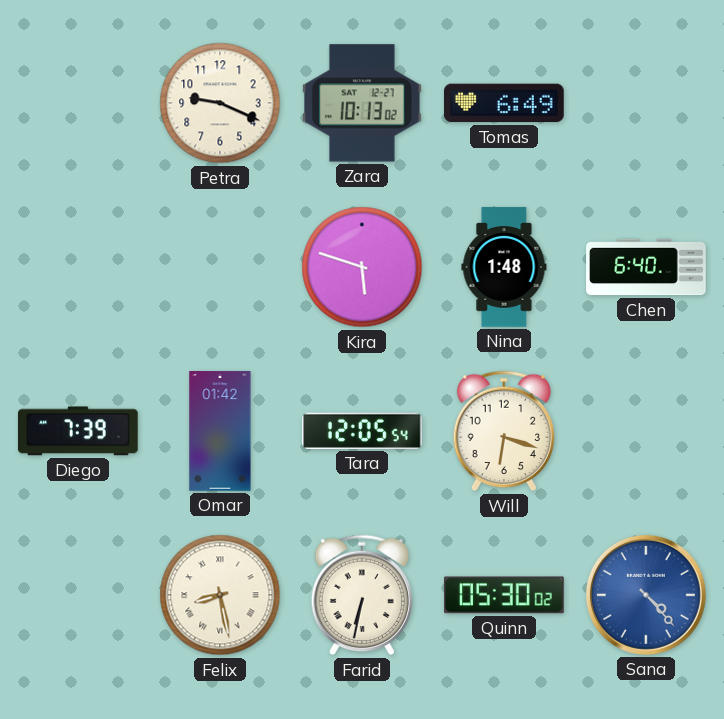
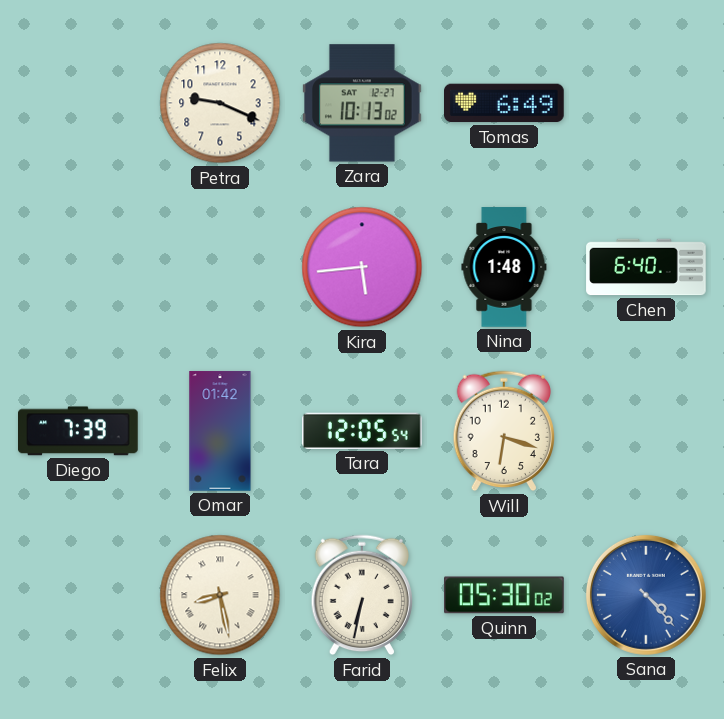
Kira: 5:48 -> 5:44
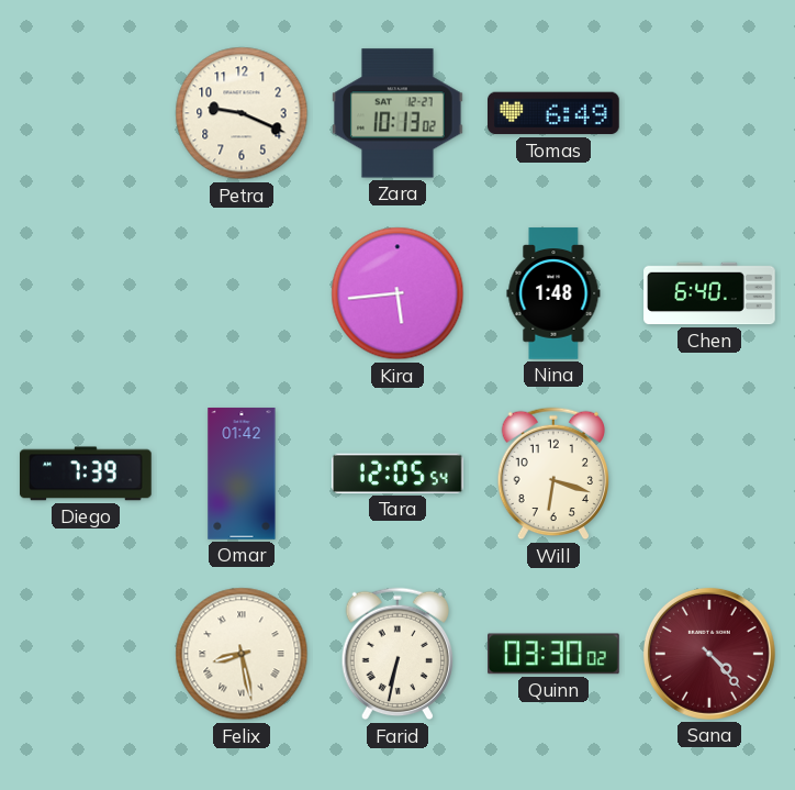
Quinn: 05:30 -> 03:30
Sana dial: blue -> burgundy
